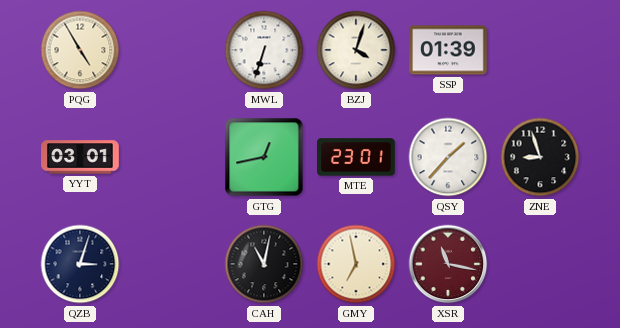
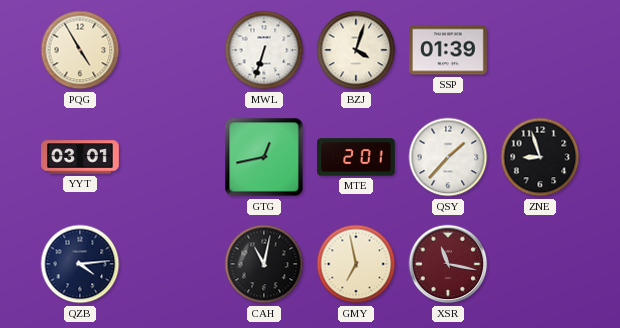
MTE: 23:01 -> 2:01
QZB: 3:03 -> 4:14
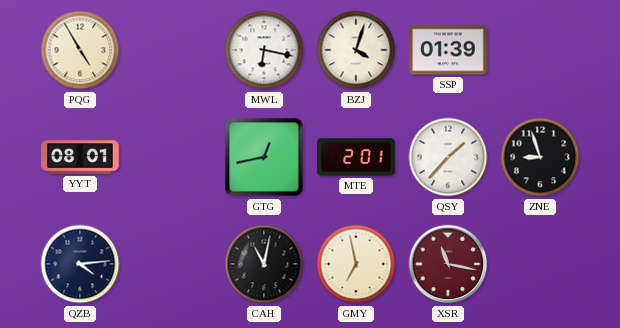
MWL: 6:33 -> 6:17
YYT: 03:01 -> 08:01
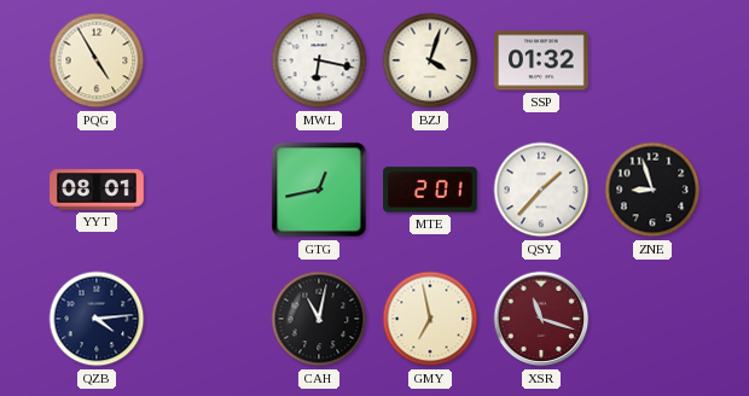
SSP: 01:39 -> 01:32
XSR: 11:17 -> 11:18
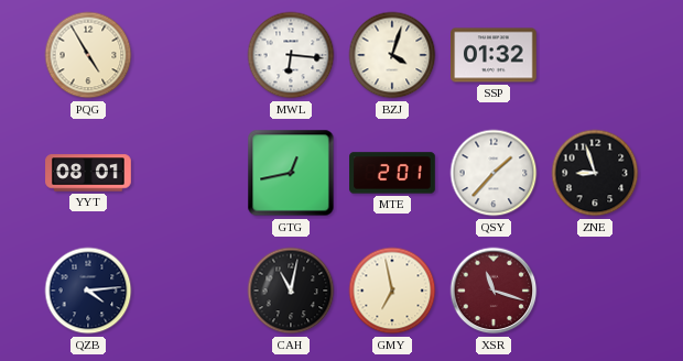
MWL: 6:17 -> 6:16
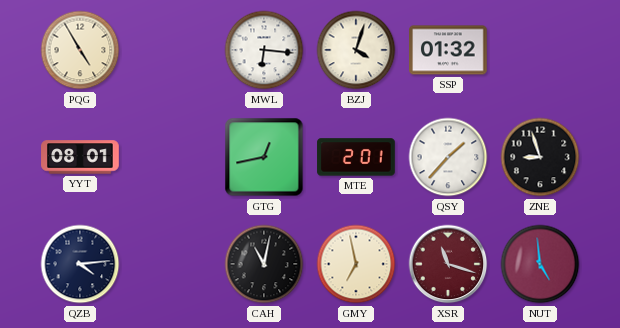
NUT: none -> 4:59
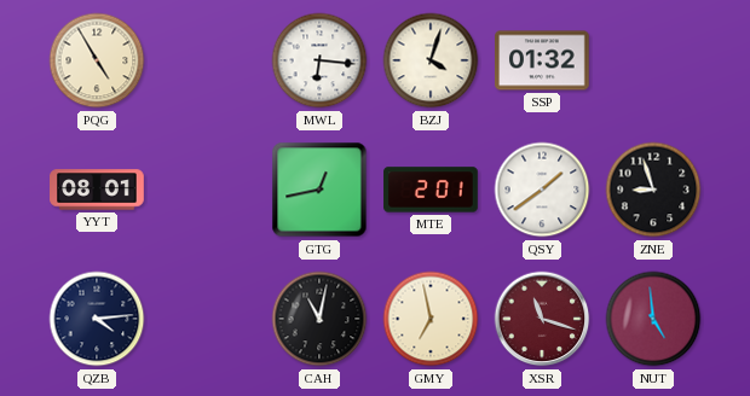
QSY: 1:37 -> 1:39
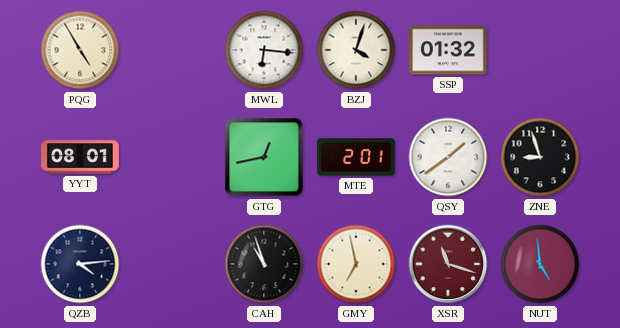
CAH: 11:02 -> 10:57
